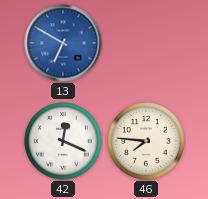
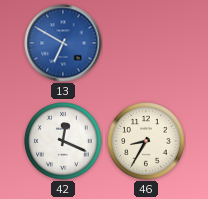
46: 7:46 -> 8:35
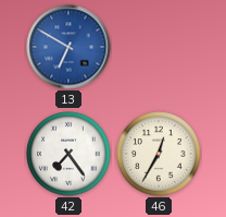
42: 12:19 -> 7:24
46: 8:35 -> 12:35
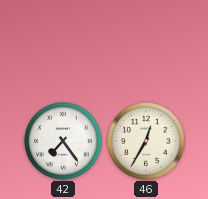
13: 6:50 -> none
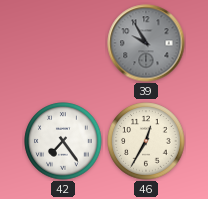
39: none -> 9:55
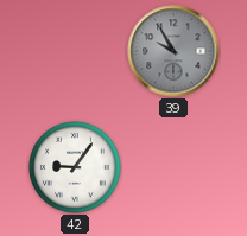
42: 7:24 -> 9:06
46: 12:35 -> none
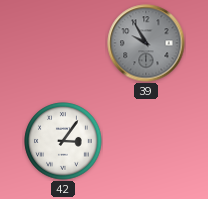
42: 9:06 -> 3:06
